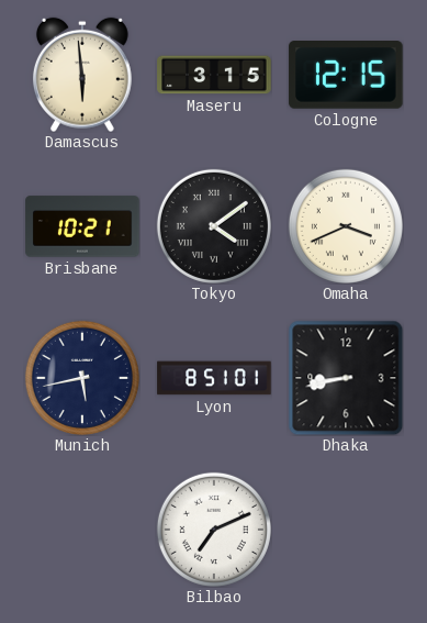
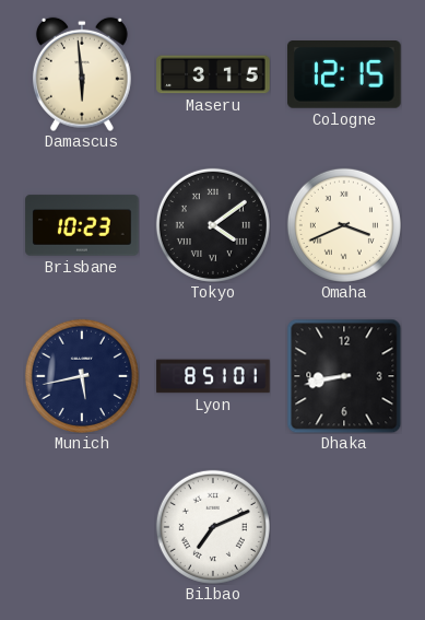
Brisbane: 10:21 -> 10:23
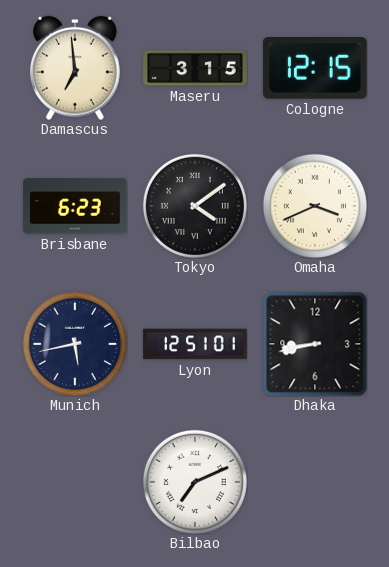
Damascus: 5:59 -> 6:59
Brisbane: 10:23 -> 6:23
Lyon: 8:51 -> 12:51
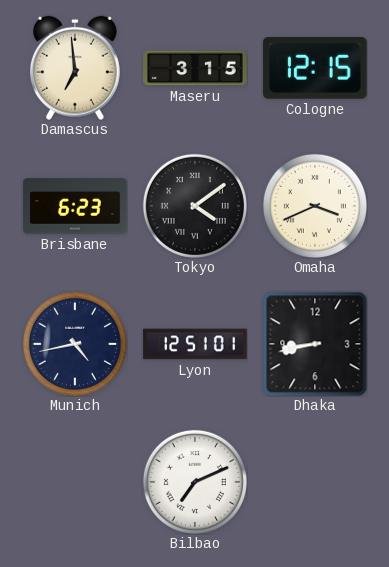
Munich: 5:43 -> 4:43
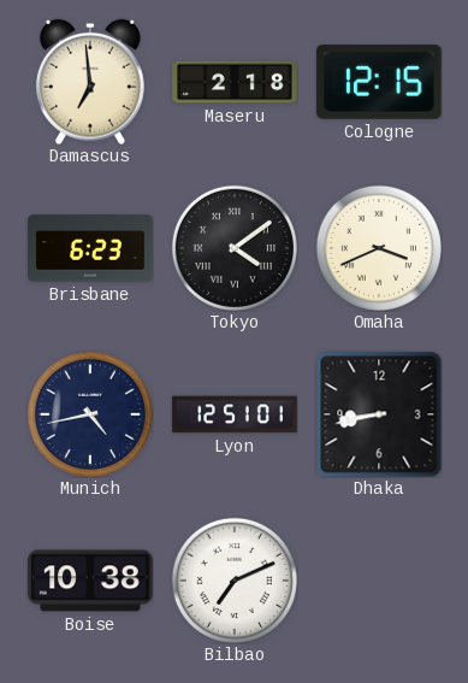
Maseru: 3:15 -> 2:18
Boise: none -> 10:38
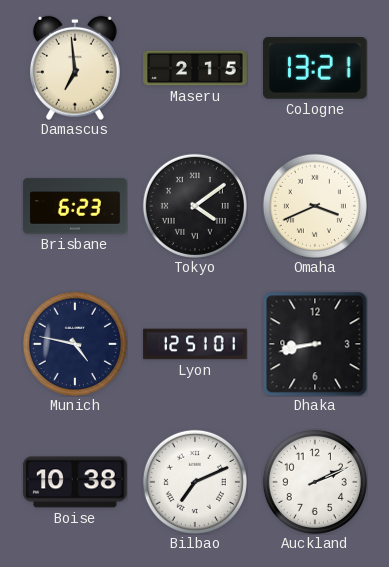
Maseru: 2:18 -> 2:15
Cologne: 12:15 -> 13:21
Munich: 4:43 -> 4:47
Auckland: none -> 2:11
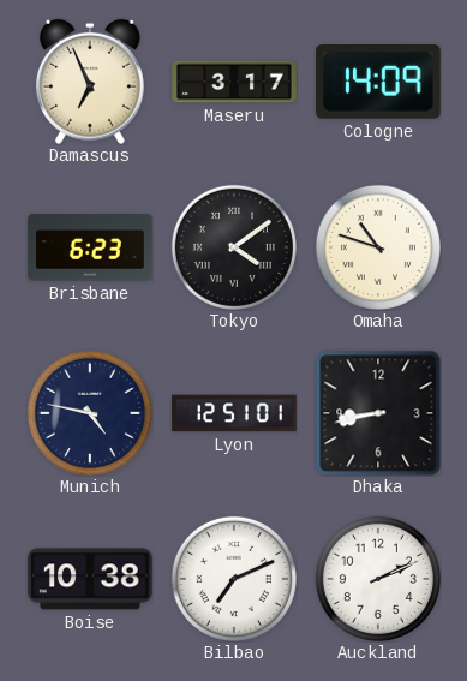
Damascus: 6:59 -> 6:56
Maseru: 2:15 -> 3:17
Cologne: 13:21 -> 14:09
Omaha: 3:41 -> 10:48
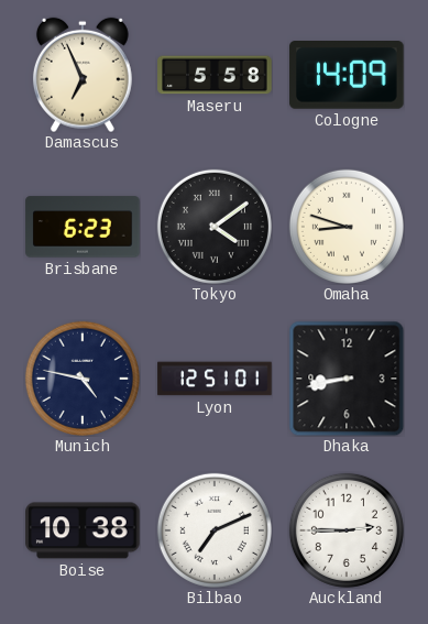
Maseru: 3:17 -> 5:58
Omaha: 10:48 -> 8:48
Auckland: 2:11 -> 2:45
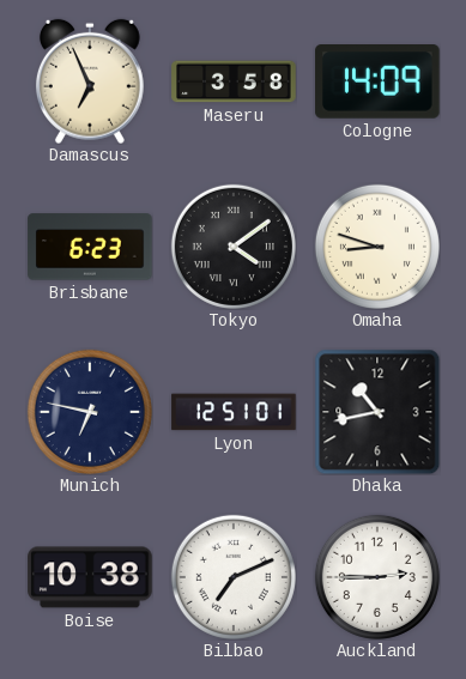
Maseru: 5:58 -> 3:58
Munich: 4:47 -> 6:47
Dhaka: 8:43 -> 10:43
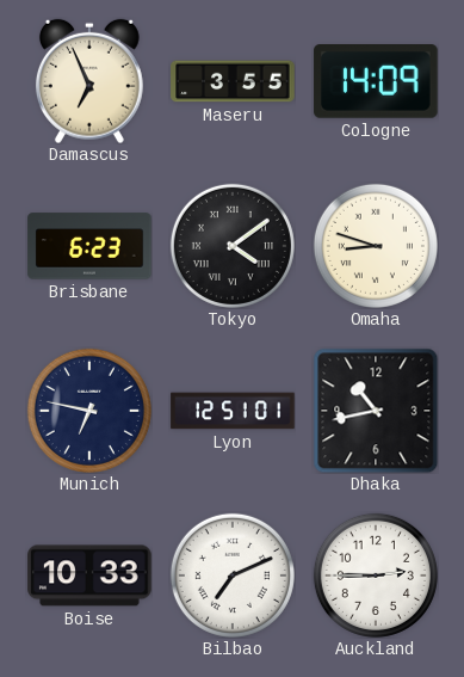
Maseru: 3:58 -> 3:55
Boise: 10:38 -> 10:33
